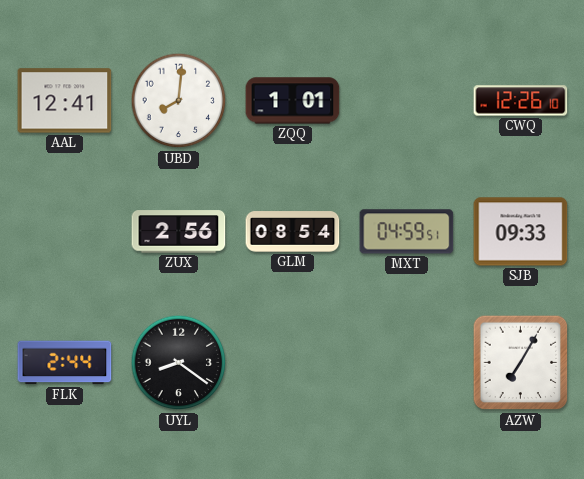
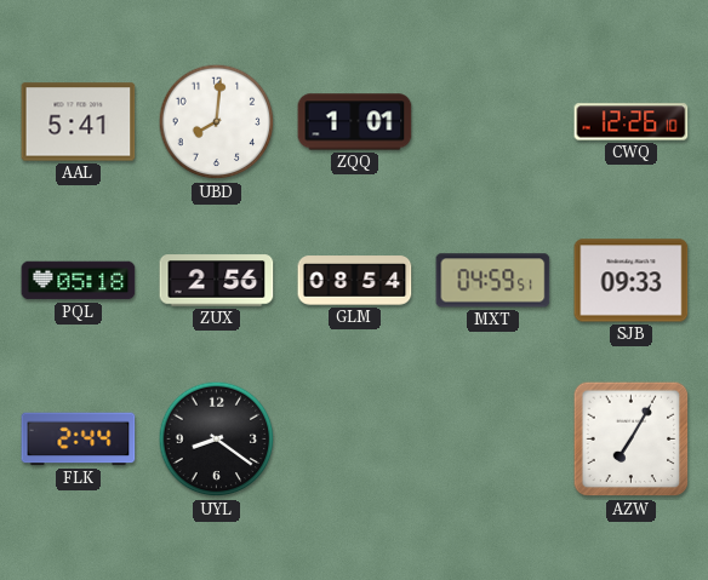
AAL: 12:41 -> 5:41
PQL: none -> 05:18
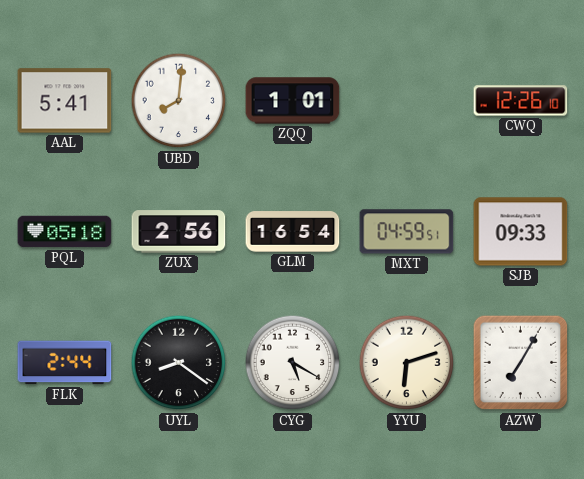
GLM: 08:54 -> 16:54
CYG: none -> 5:20
YYU: none -> 6:12
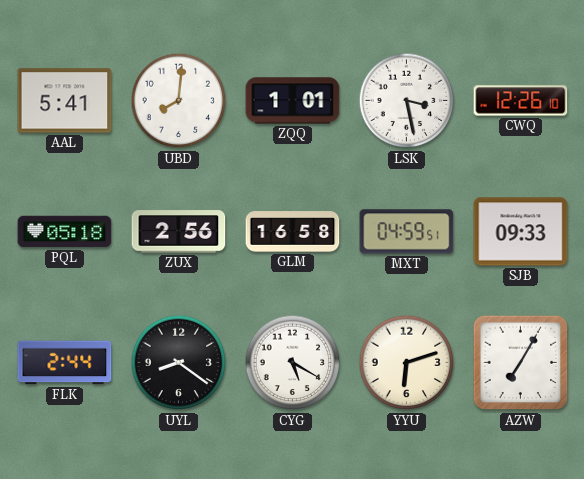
LSK: none -> 3:28
GLM: 16:54 -> 16:58
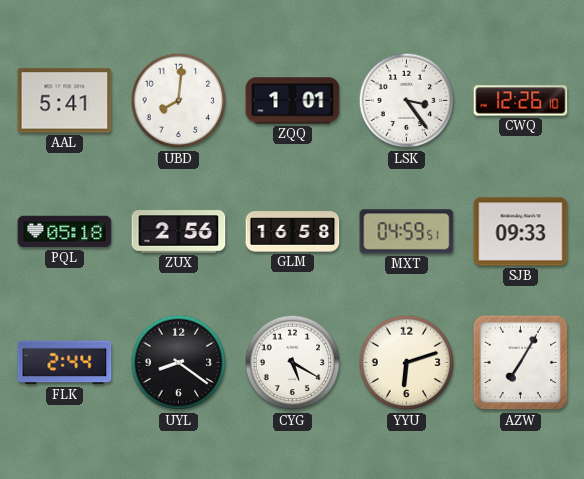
LSK: 3:28 -> 3:24
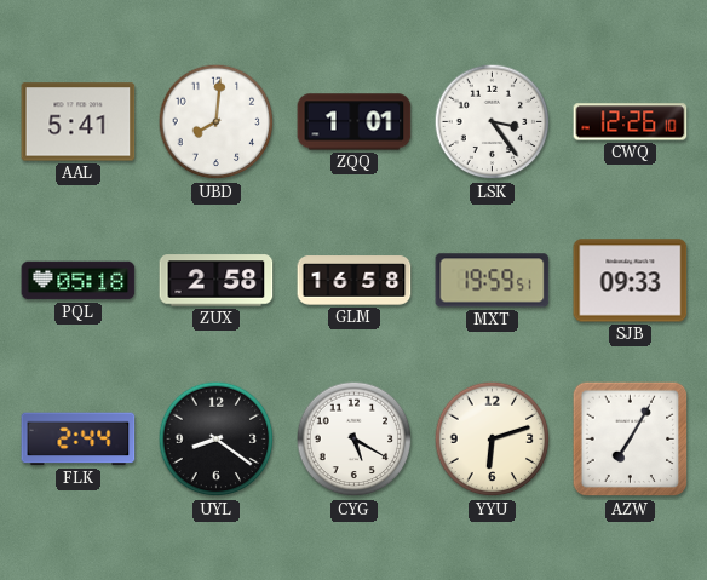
ZUX: 2:56 -> 2:58
MXT: 04:59 -> 19:59
